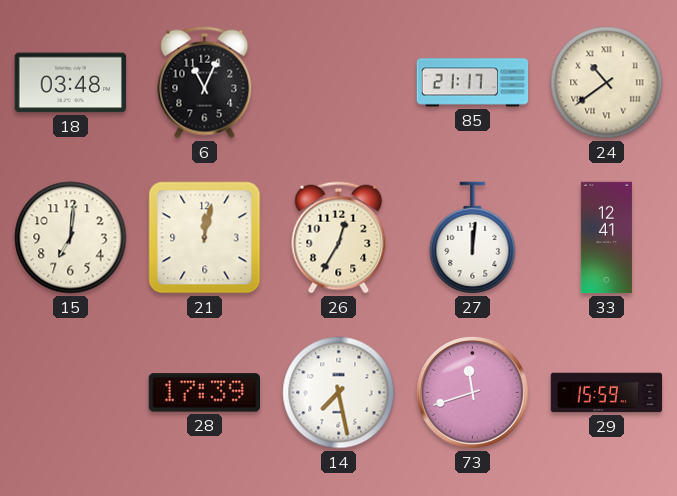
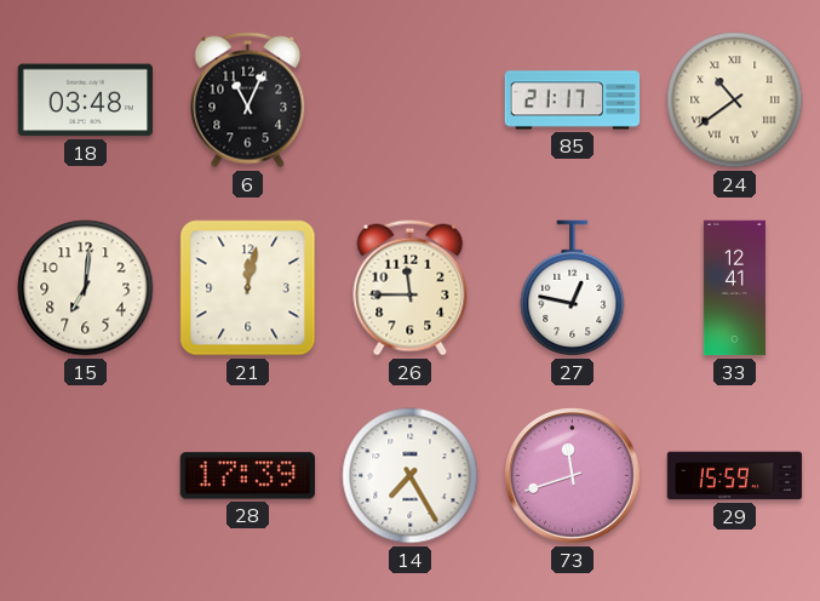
26: 12:35 -> 11:45
27: 12:01 -> 12:47
14: 7:28 -> 7:25
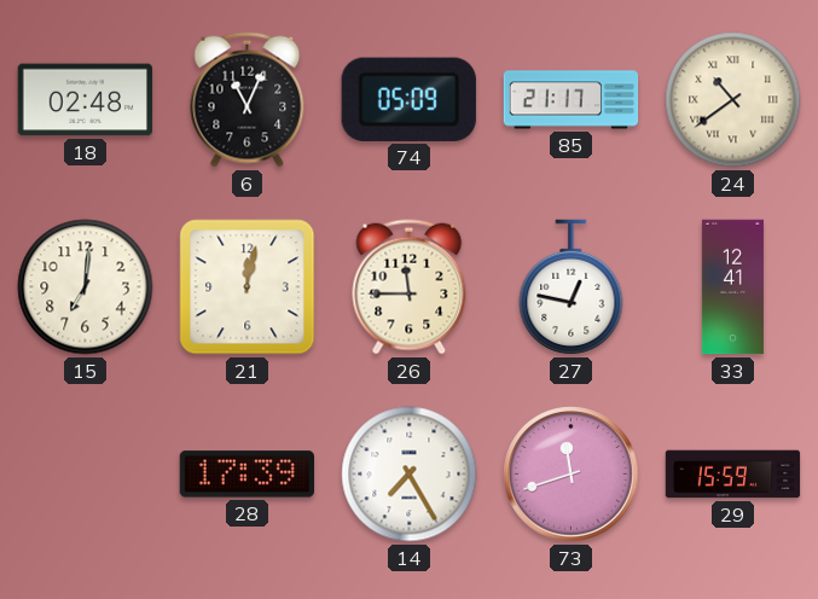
18: 03:48 -> 02:48
74: none -> 05:09
